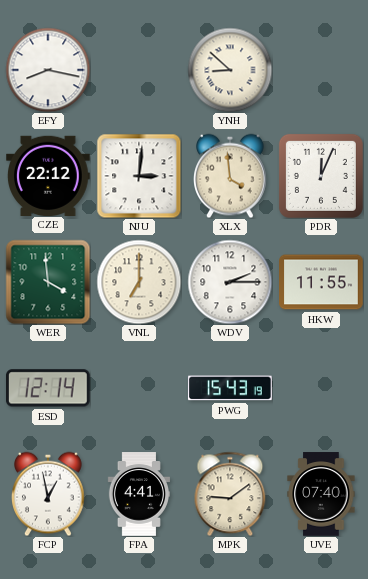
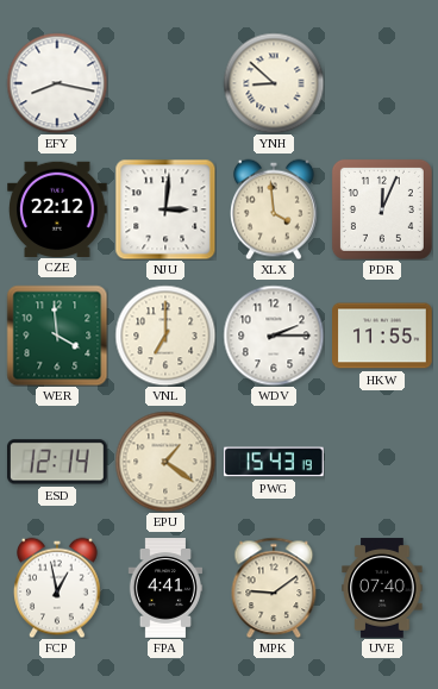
EPU: none -> 1:21
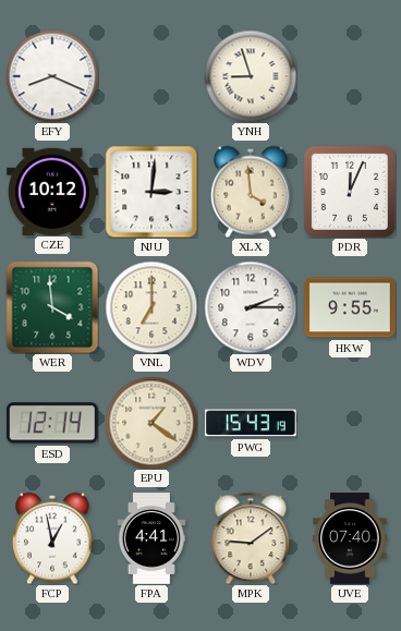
EFY: 8:17 -> 8:19
YNH: 8:52 -> 8:57
CZE: 22:12 -> 10:12
HKW: 11:55 -> 9:55
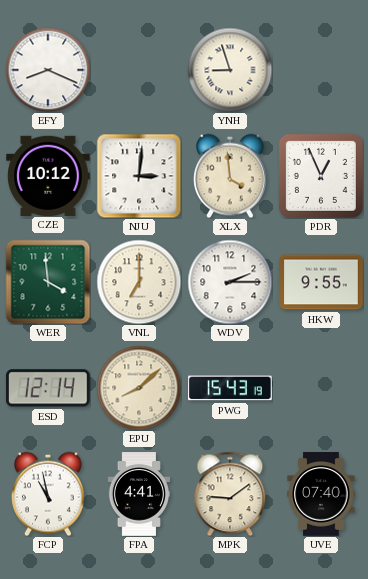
PDR: 12:04 -> 12:56
EPU: 1:21 -> 8:08
FCP: 12:58 -> 10:58
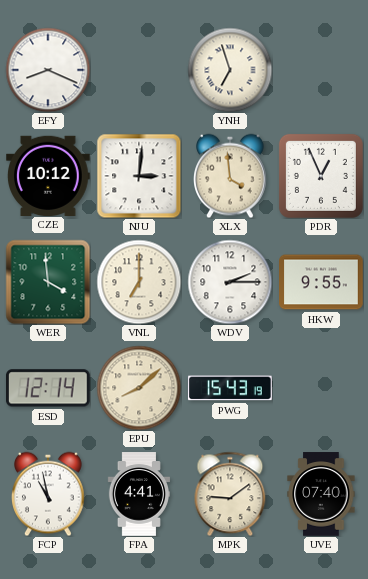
YNH: 8:57 -> 6:57
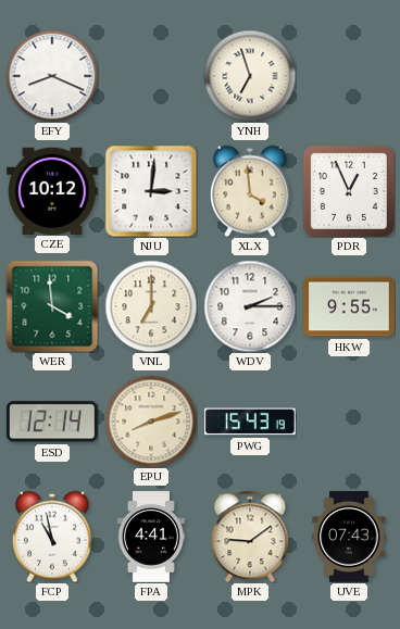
EPU: 8:08 -> 8:12
UVE: 07:40 -> 07:43
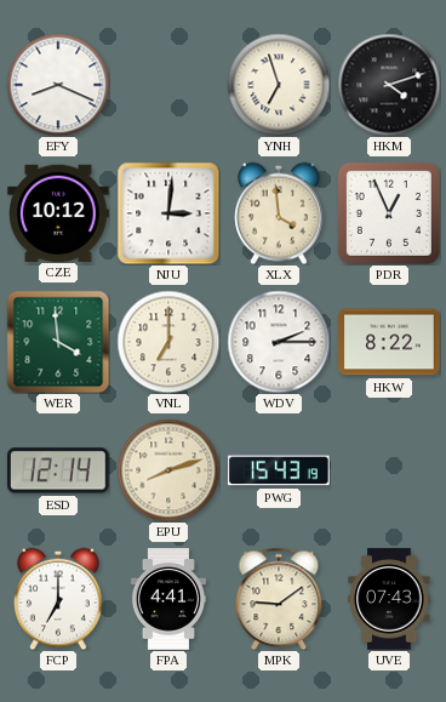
HKM: none -> 4:12
HKW: 9:55 -> 8:22
FCP: 10:58 -> 7:00
